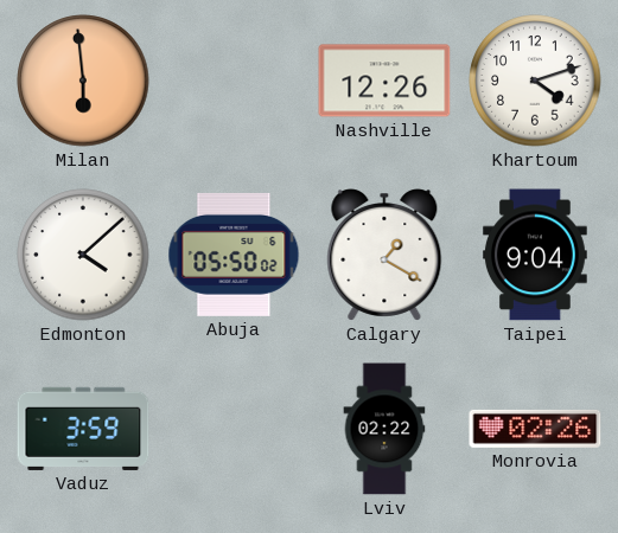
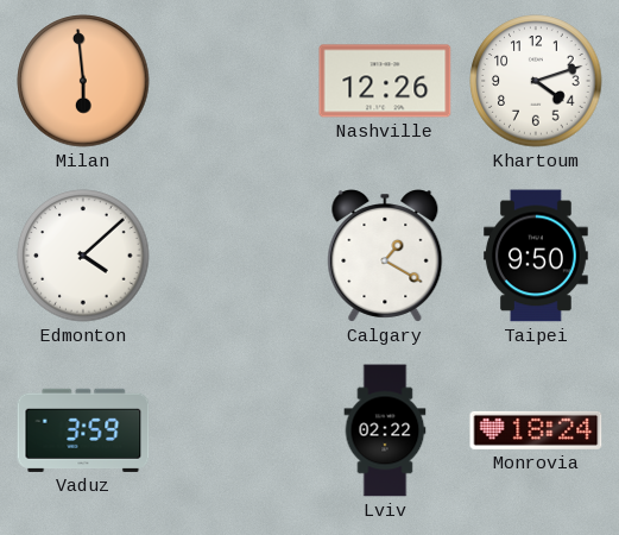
Abuja: 05:50 -> none
Taipei: 9:04 -> 9:50
Monrovia: 02:26 -> 18:24
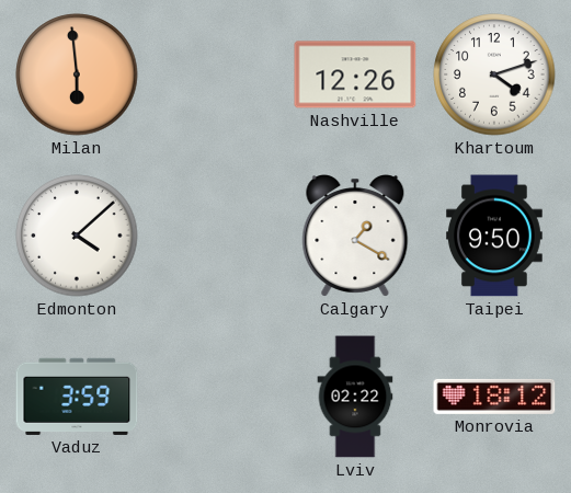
Monrovia: 18:24 -> 18:12
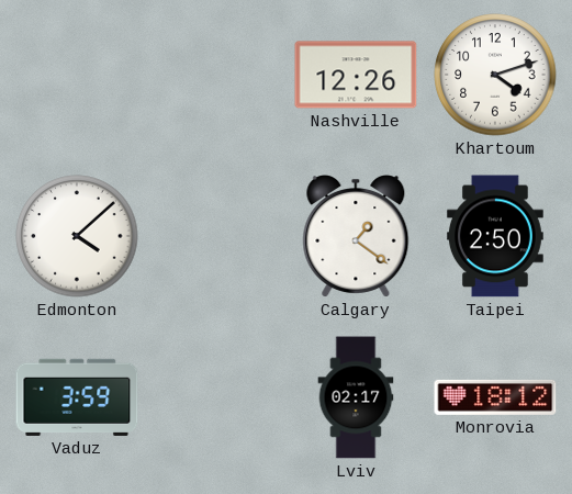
Milan: 5:59 -> none
Calgary: 1:20 -> 1:21
Taipei: 9:50 -> 2:50
Lviv: 02:22 -> 02:17
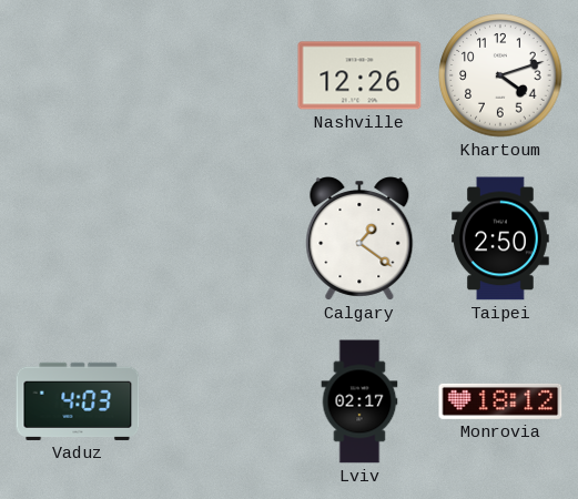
Edmonton: 4:08 -> none
Vaduz: 3:59 -> 4:03
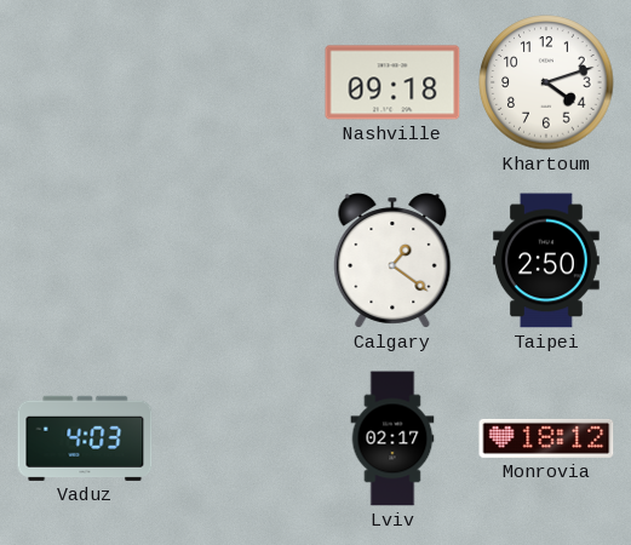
Nashville: 12:26 -> 09:18
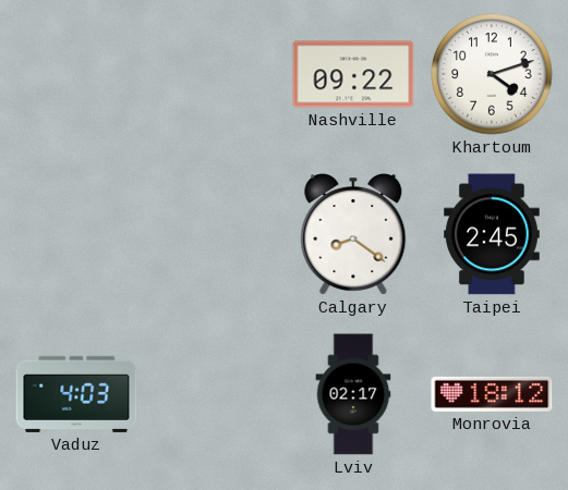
Nashville: 09:18 -> 09:22
Calgary: 1:21 -> 8:21
Taipei: 2:50 -> 2:45
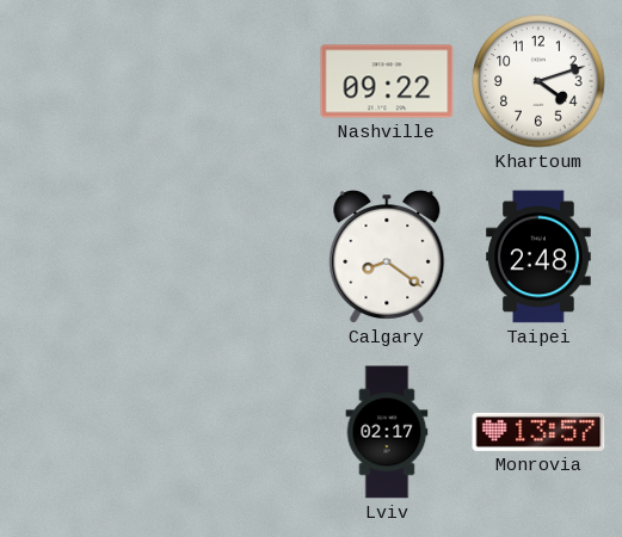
Taipei: 2:45 -> 2:48
Vaduz: 4:03 -> none
Monrovia: 18:12 -> 13:57
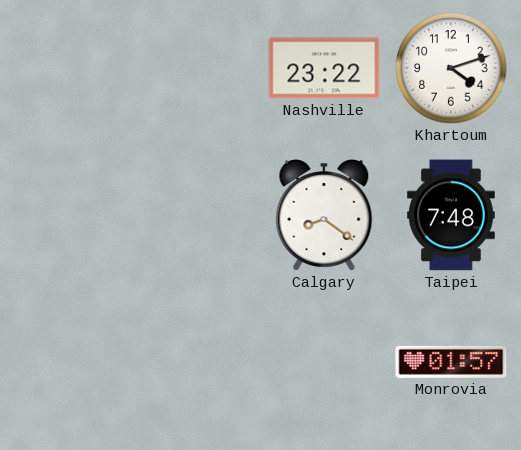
Nashville: 09:22 -> 23:22
Taipei: 2:48 -> 7:48
Lviv: 02:17 -> none
Monrovia: 13:57 -> 01:57
